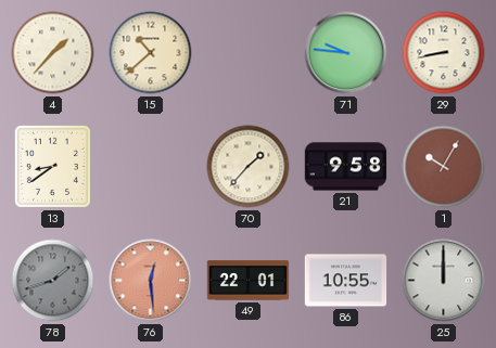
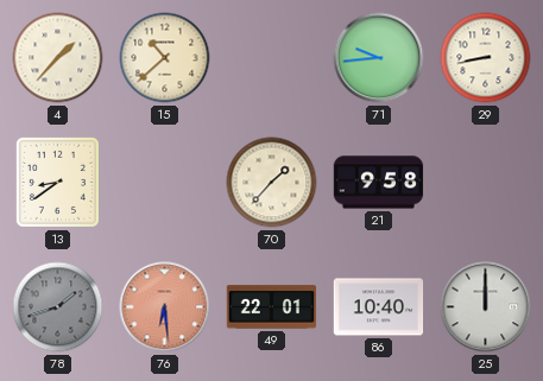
71: 9:46 -> 9:44
1: 10:05 -> none
76: 12:29 -> 6:29
86: 10:55 -> 10:40
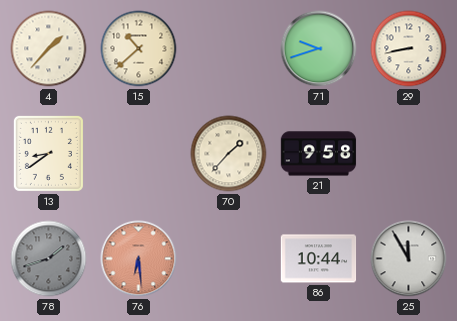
71: 9:44 -> 9:42
49: 22:01 -> none
86: 10:40 -> 10:44
25: 12:00 -> 11:55
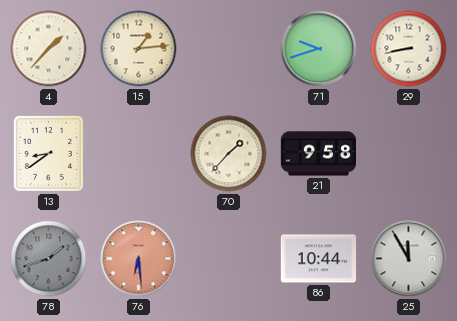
15: 10:38 -> 1:14
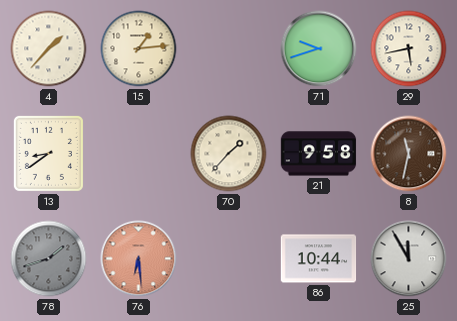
29: 8:43 -> 5:43
8: none -> 11:32
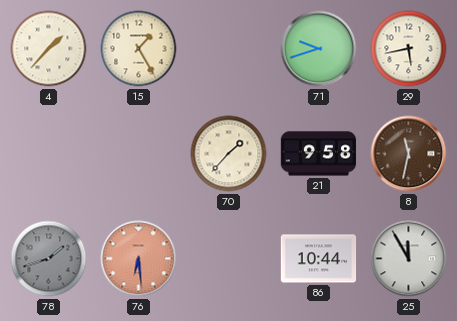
15: 1:14 -> 1:25
13: 8:39 -> none
